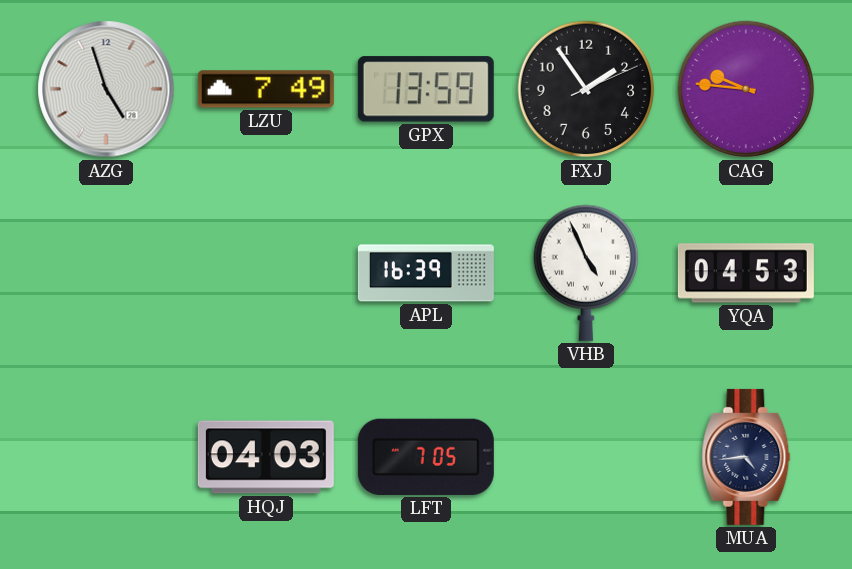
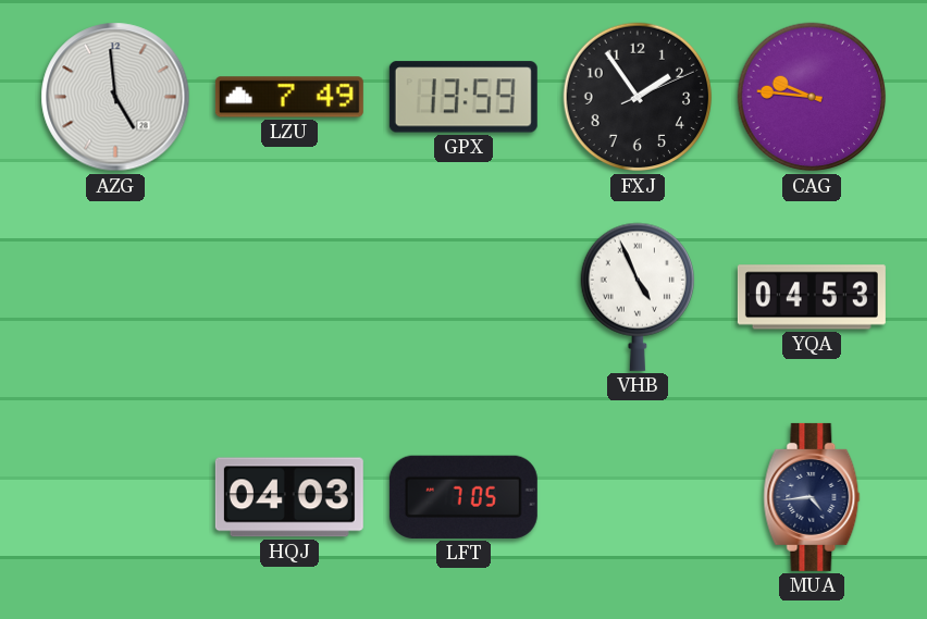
AZG: 4:57 -> 4:59
APL: 16:39 -> none
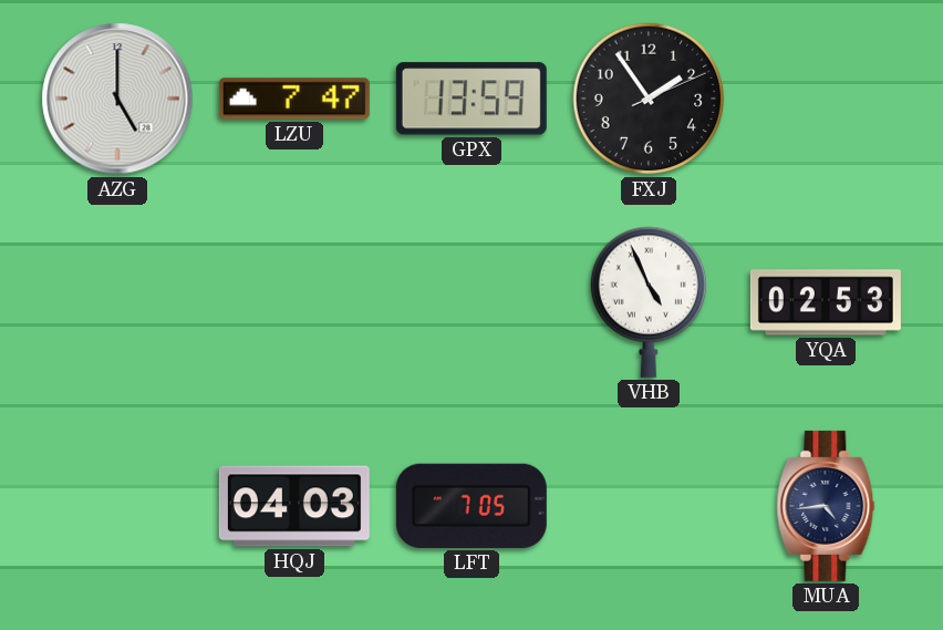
AZG: 4:59 -> 5:00
LZU: 7:49 -> 7:47
CAG: 9:46 -> none
YQA: 04:53 -> 02:53
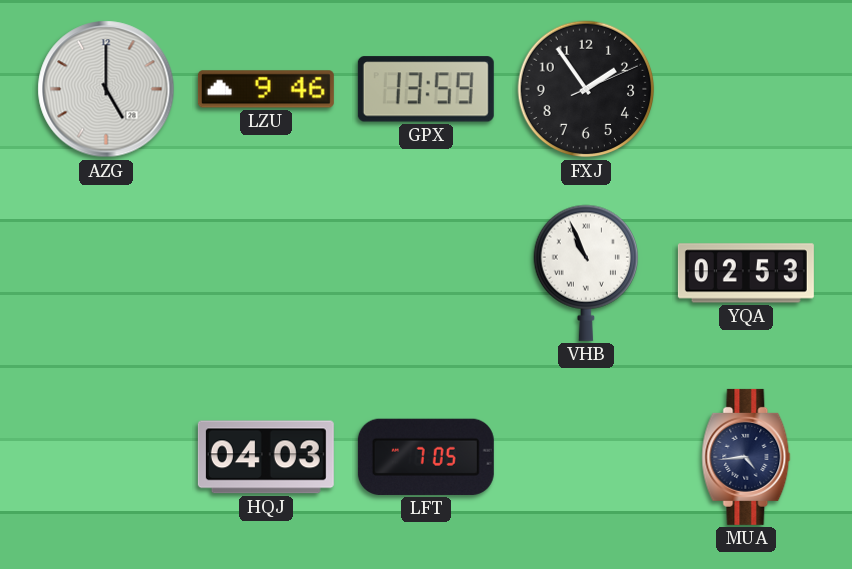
LZU: 7:47 -> 9:46
VHB: 4:56 -> 10:56
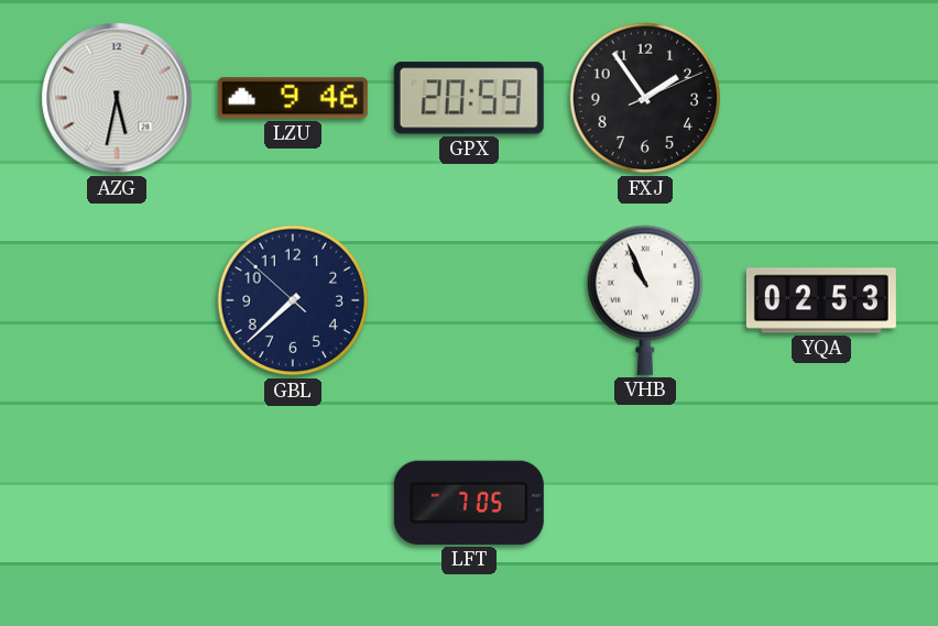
AZG: 5:00 -> 5:32
GPX: 13:59 -> 20:59
GBL: none -> 7:37
HQJ: 04:03 -> none
MUA: 4:44 -> none
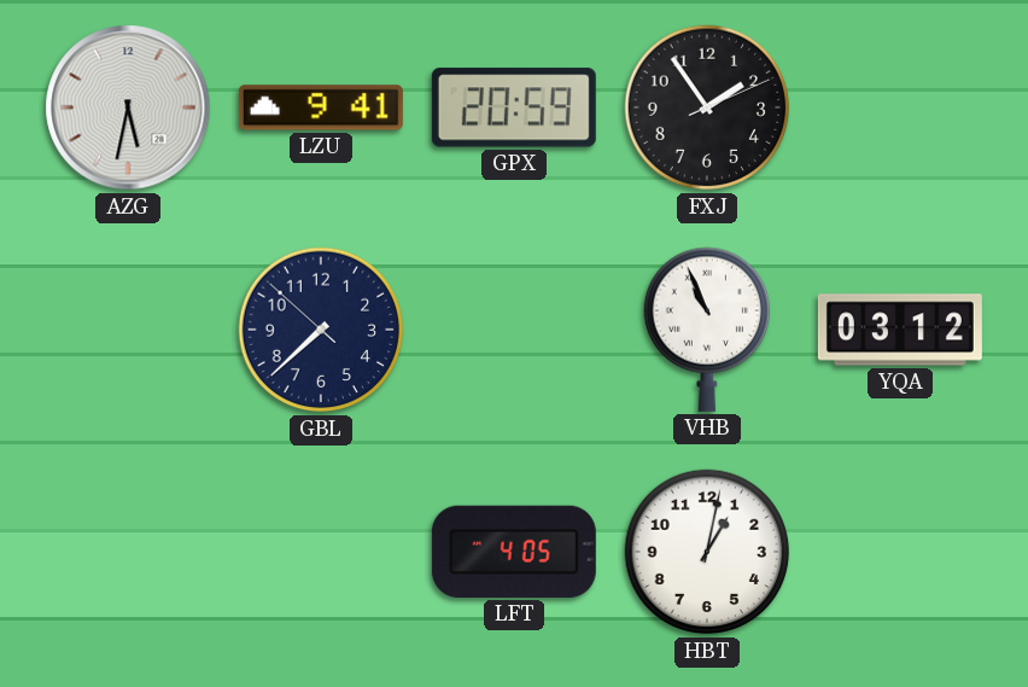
LZU: 9:46 -> 9:41
YQA: 02:53 -> 03:12
LFT: 7:05 -> 4:05
HBT: none -> 1:02
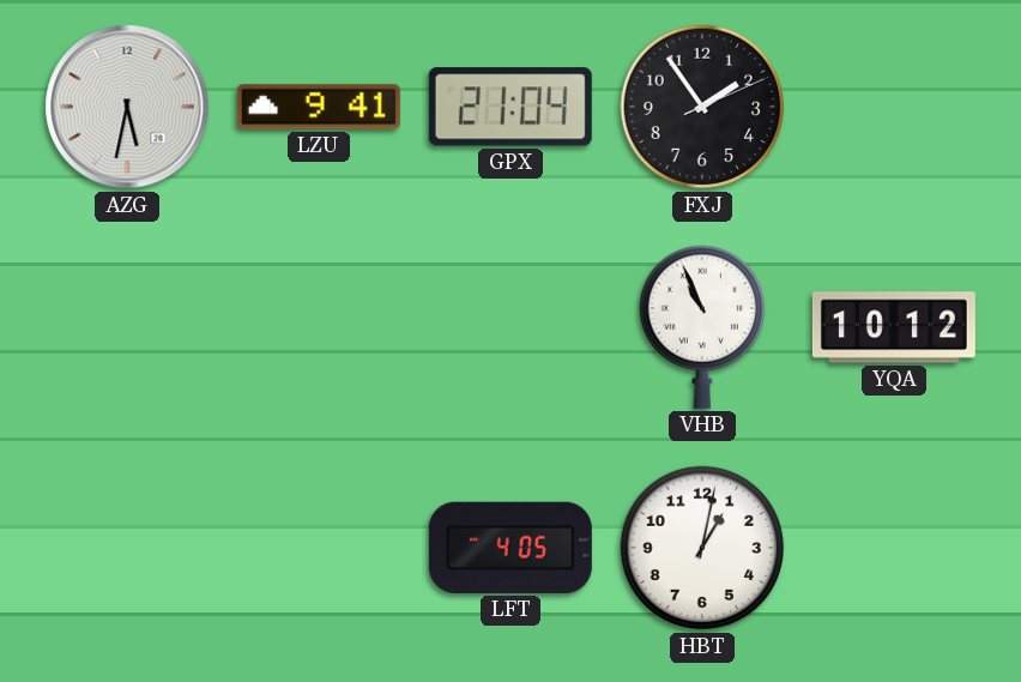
GPX: 20:59 -> 21:04
GBL: 7:37 -> none
YQA: 03:12 -> 10:12
